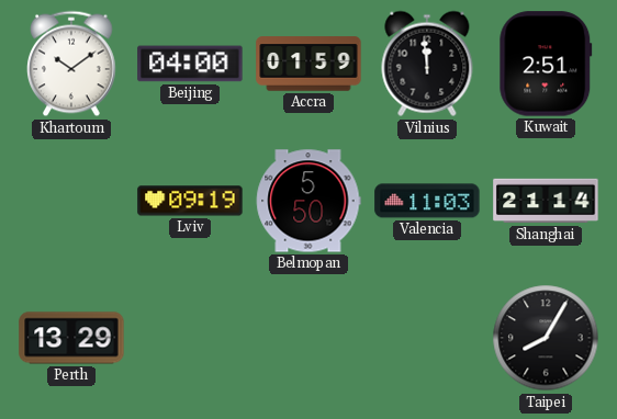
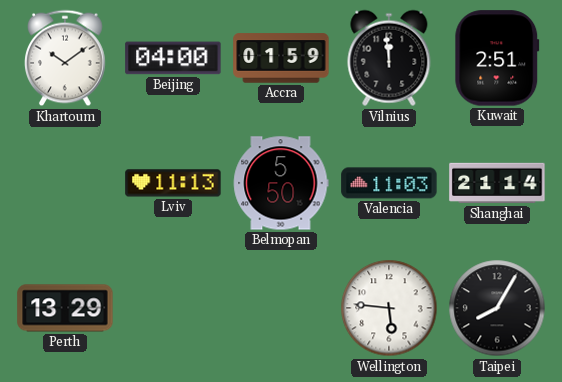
Lviv: 09:19 -> 11:13
Wellington: none -> 5:46
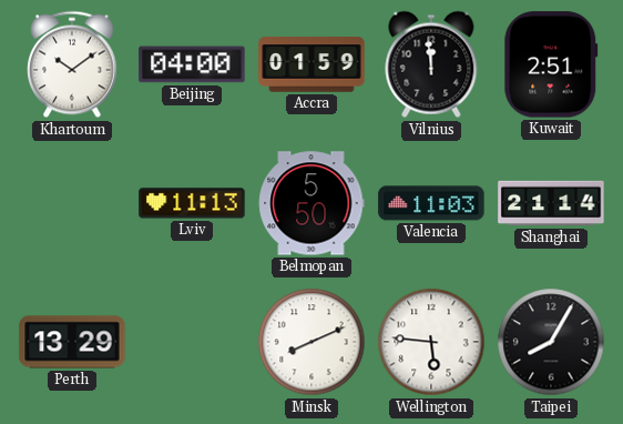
Minsk: none -> 8:11
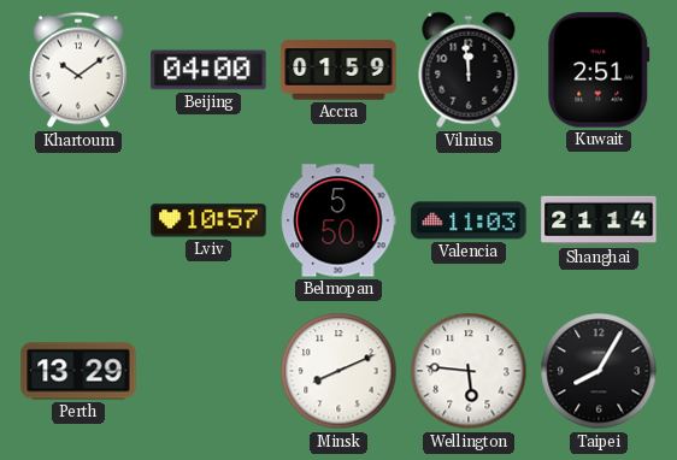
Lviv: 11:13 -> 10:57
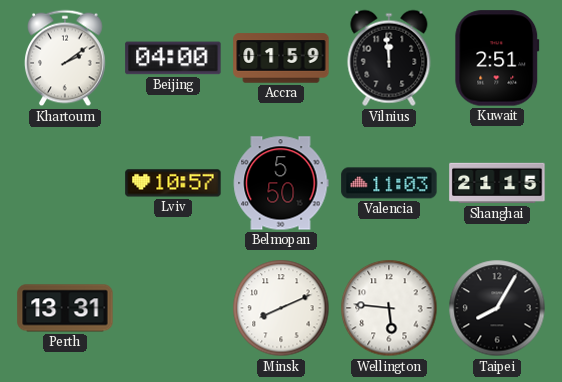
Khartoum: 10:09 -> 2:09
Shanghai: 21:14 -> 21:15
Perth: 13:29 -> 13:31
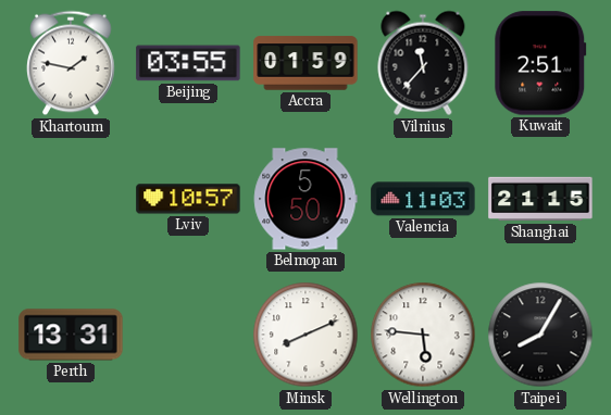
Khartoum: 2:09 -> 1:47
Beijing: 04:00 -> 03:55
Vilnius: 11:59 -> 11:37
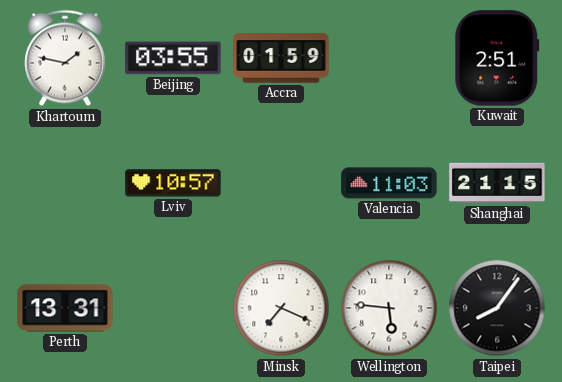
Vilnius: 11:37 -> none
Belmopan: 5:50 -> none
Minsk: 8:11 -> 7:19
Taipei: 8:05 -> 8:06
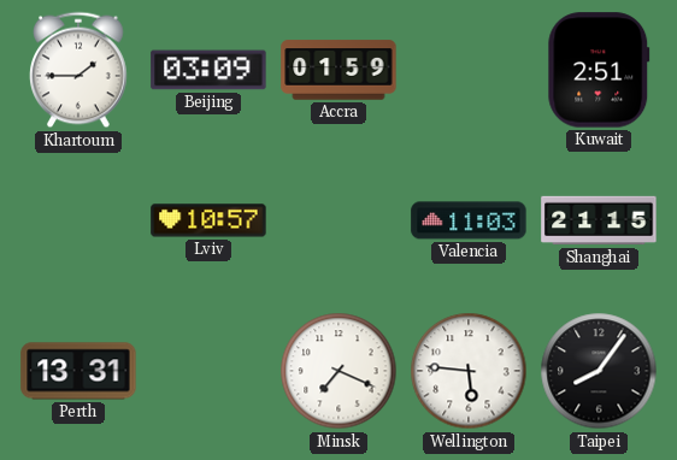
Khartoum: 1:47 -> 1:45
Beijing: 03:55 -> 03:09
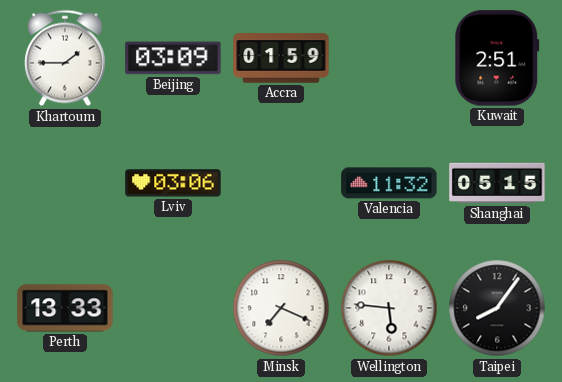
Lviv: 10:57 -> 03:06
Valencia: 11:03 -> 11:32
Shanghai: 21:15 -> 05:15
Perth: 13:31 -> 13:33
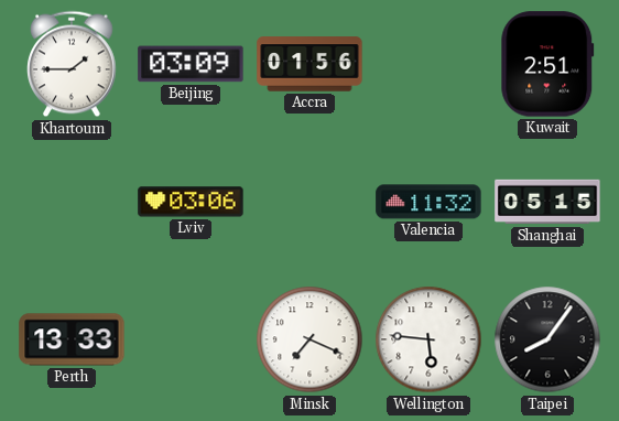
Accra: 01:59 -> 01:56
